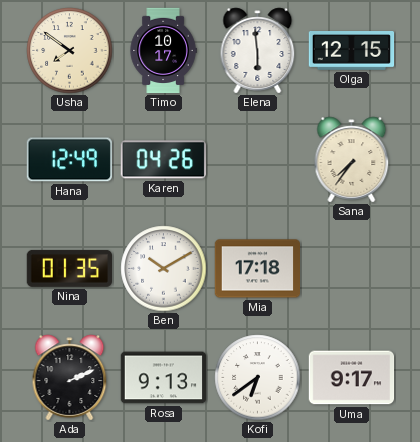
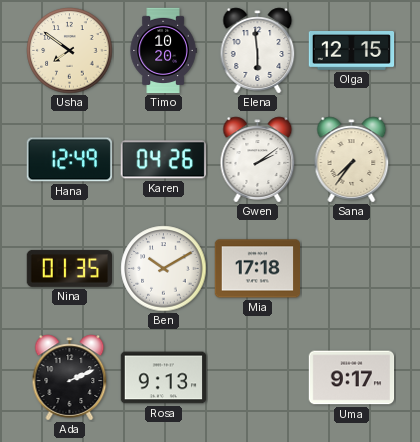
Timo: 10:17 -> 10:20
Gwen: none -> 2:09
Kofi: 6:39 -> none
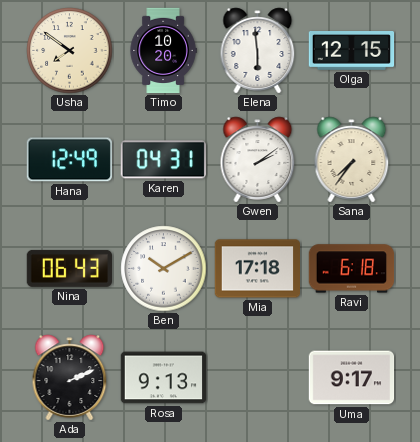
Karen: 04:26 -> 04:31
Nina: 01:35 -> 06:43
Ravi: none -> 6:18
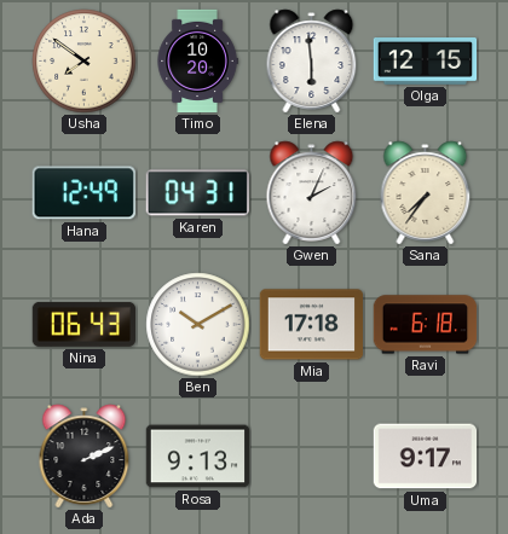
Gwen: 2:09 -> 2:04
